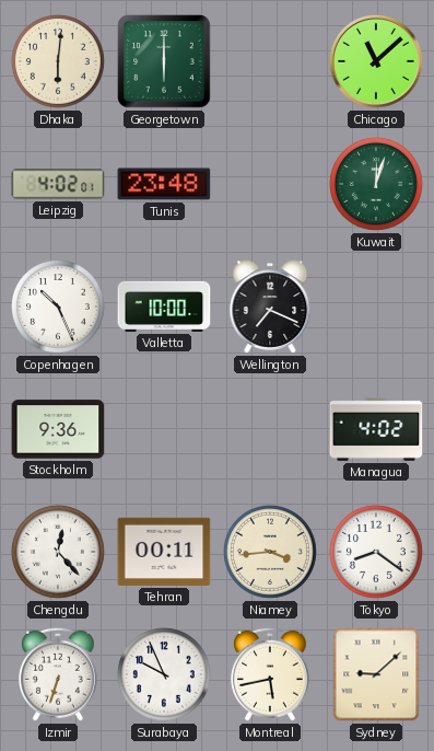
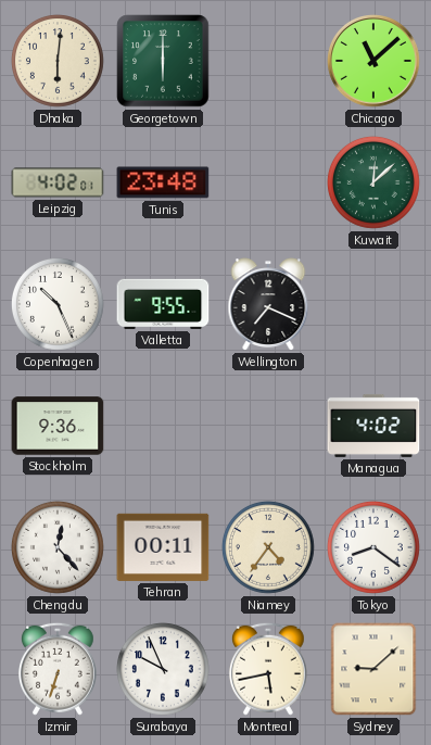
Kuwait: 12:03 -> 12:08
Valletta: 10:00 -> 9:55
Niamey: 3:44 -> 4:36
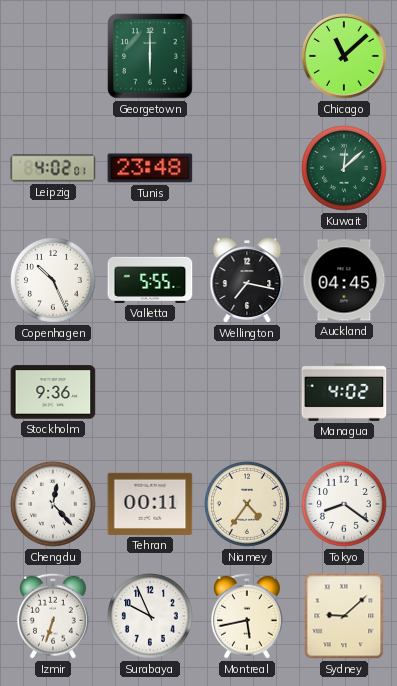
Dhaka: 6:01 -> none
Valletta: 9:55 -> 5:55
Wellington: 7:19 -> 7:17
Auckland: none -> 04:45
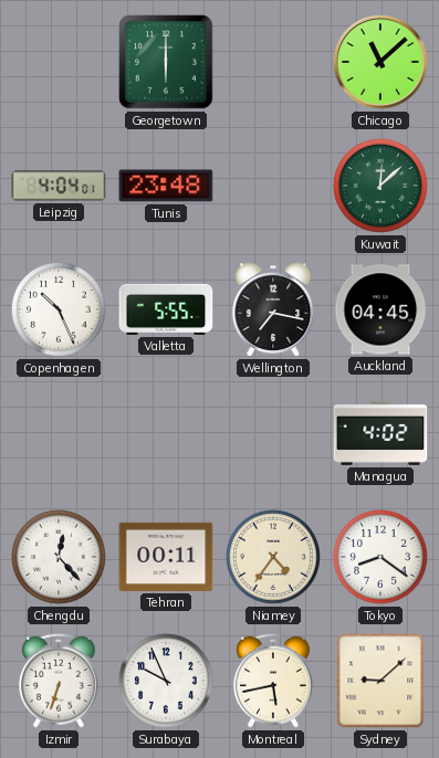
Leipzig: 4:02 -> 4:04
Stockholm: 9:36 -> none
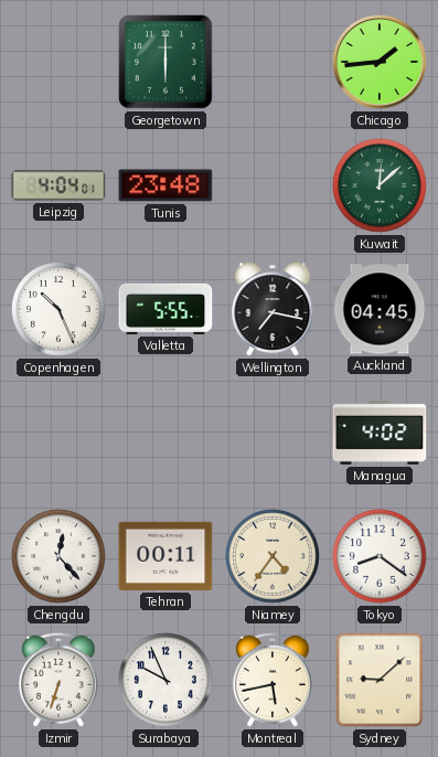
Chicago: 11:08 -> 1:44
